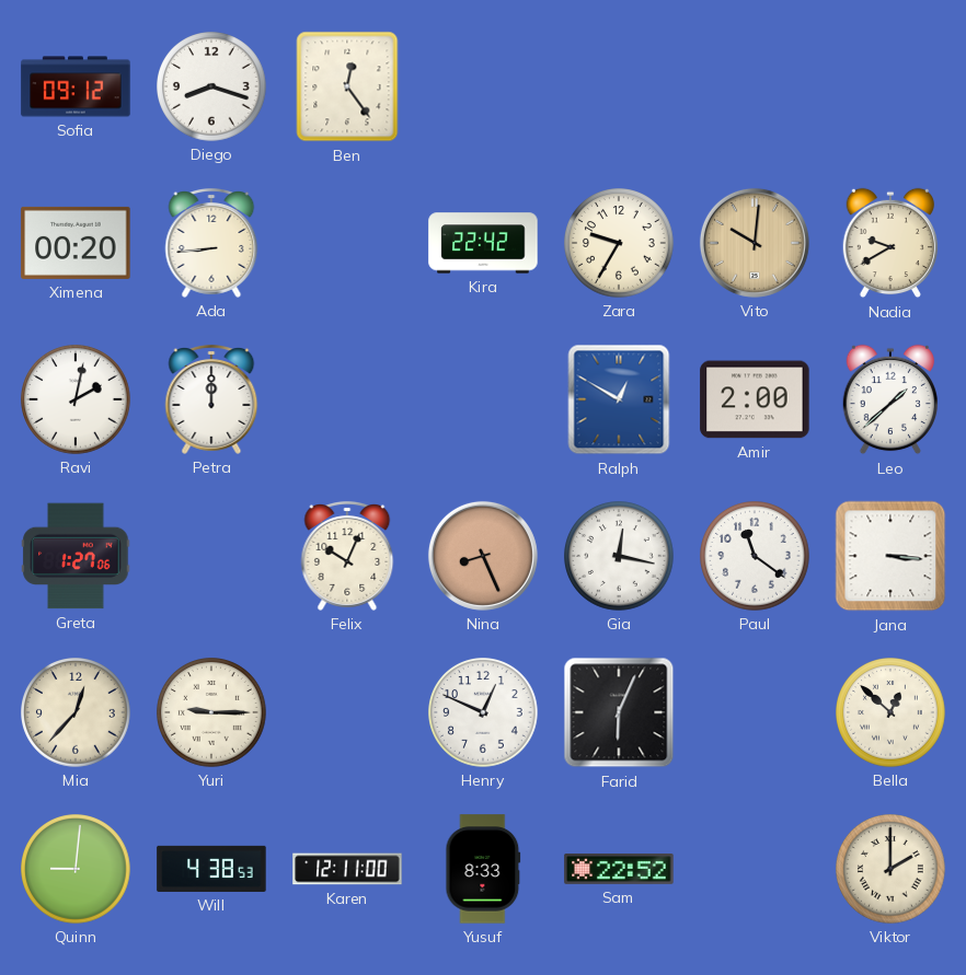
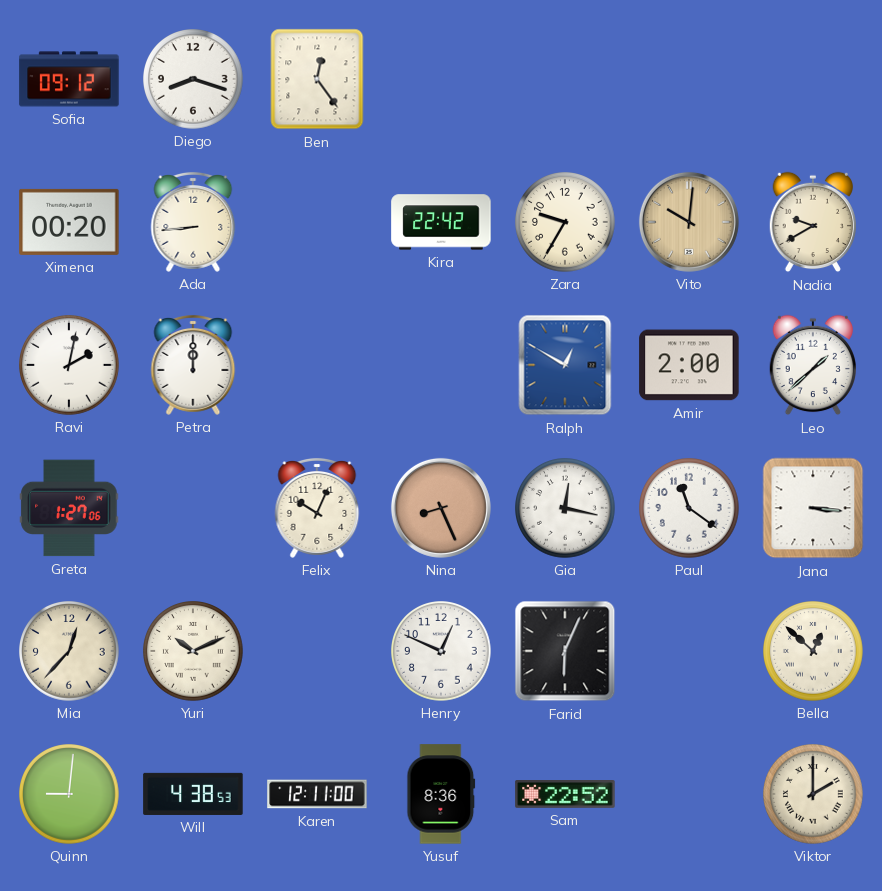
Yuri: 9:15 -> 10:11
Yusuf: 8:33 -> 8:36
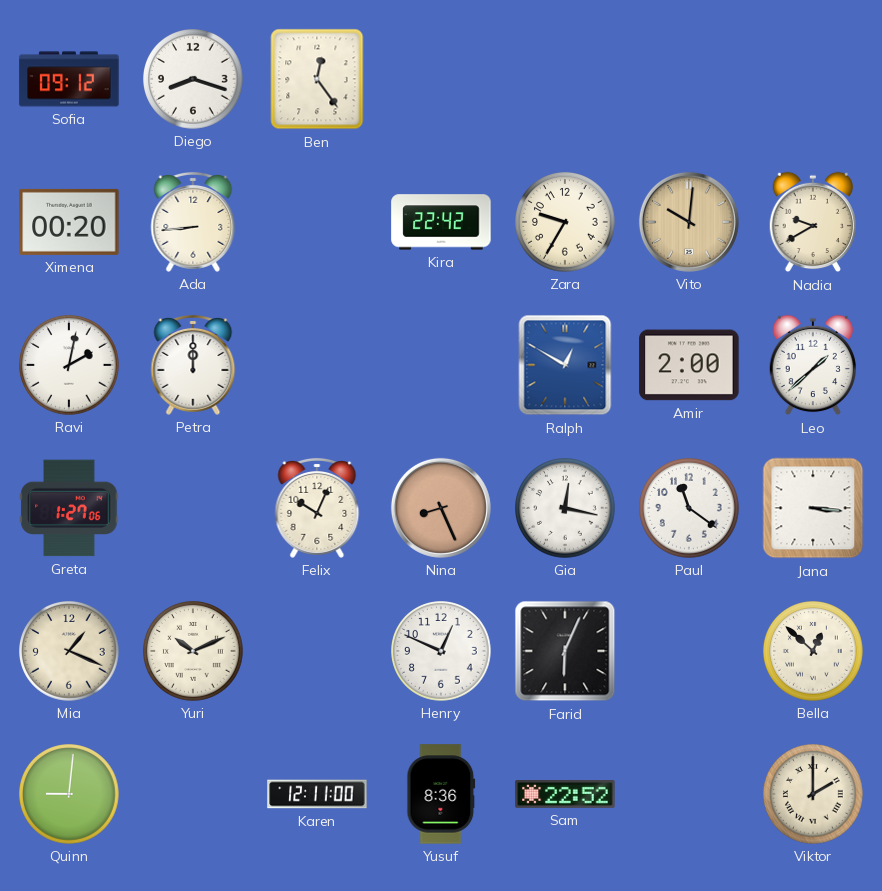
Mia: 12:37 -> 1:19
Will: 4:38 -> none
